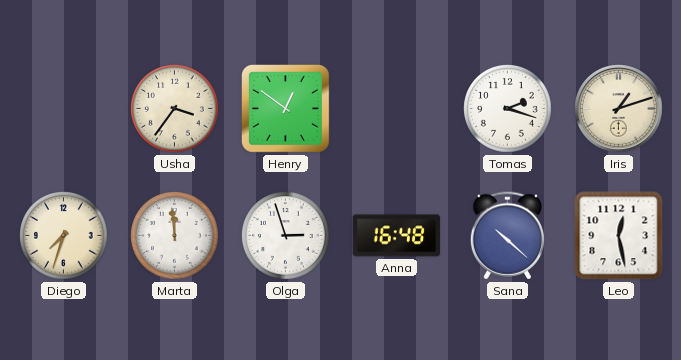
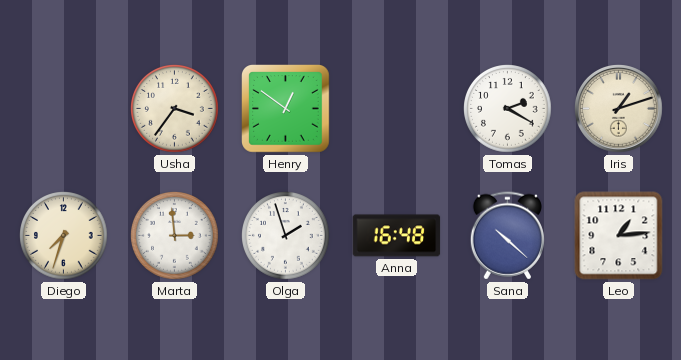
Tomas: 2:18 -> 2:20
Marta: 11:59 -> 2:59
Olga: 2:57 -> 1:57
Leo: 12:28 -> 1:14
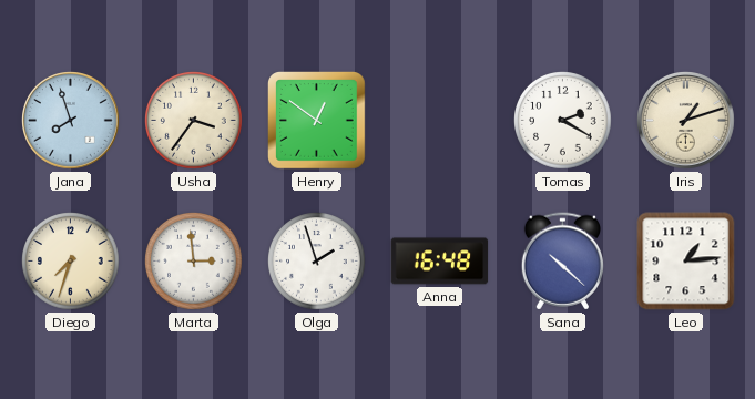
Jana: none -> 7:57
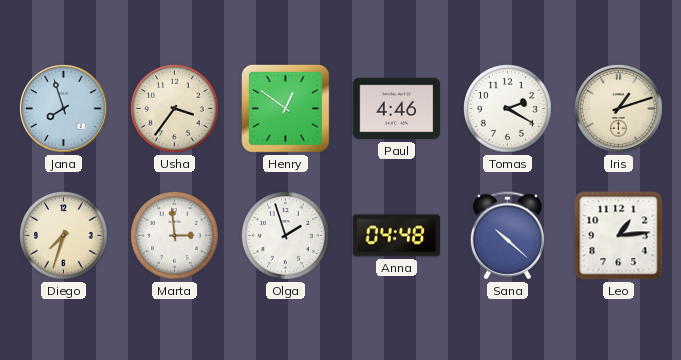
Paul: none -> 4:46
Anna: 16:48 -> 04:48
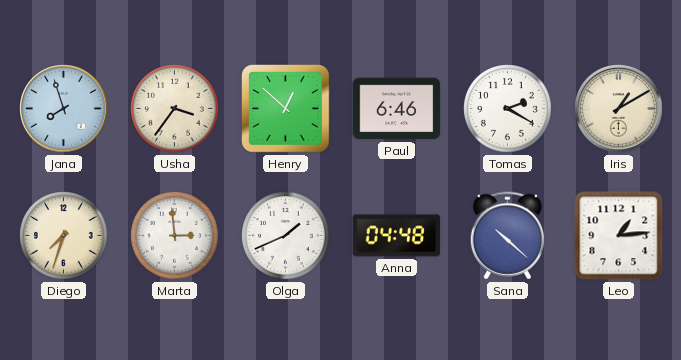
Henry: 12:51 -> 12:52
Paul: 4:46 -> 6:46
Iris: 1:12 -> 1:10
Olga: 1:57 -> 1:41
